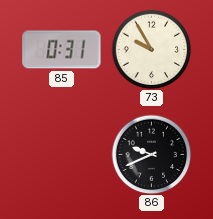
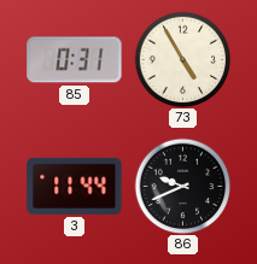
73: 9:55 -> 4:55
3: none -> 11:44
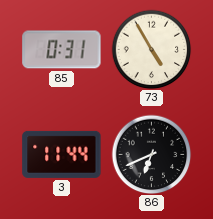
86: 9:41 -> 6:41
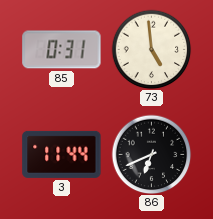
73: 4:55 -> 4:59
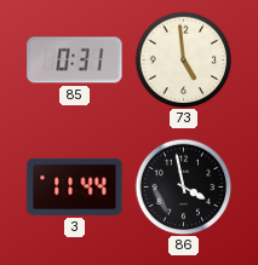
86: 6:41 -> 3:58
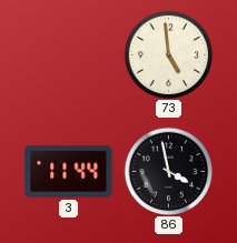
85: 0:31 -> none
